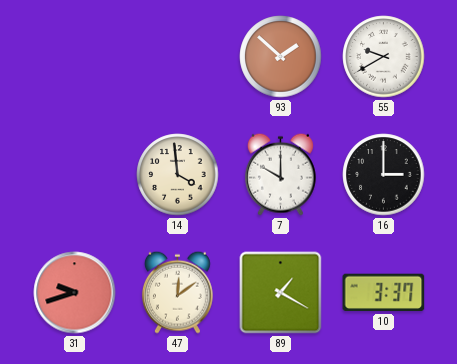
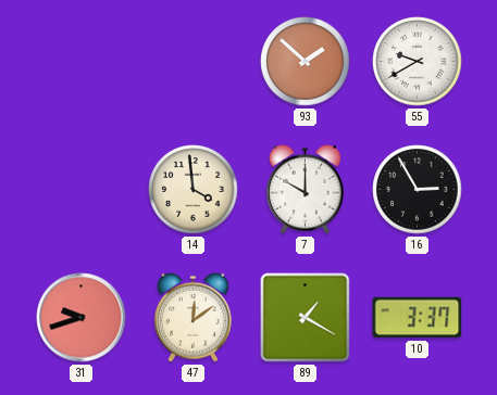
16: 3:00 -> 2:55
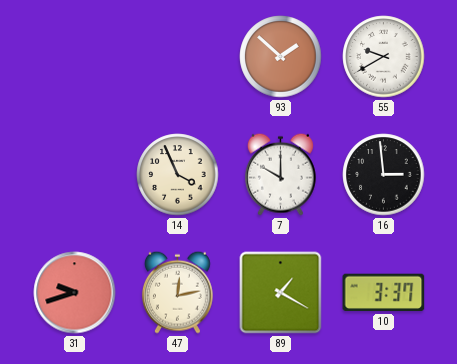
14: 3:59 -> 3:56
16: 2:55 -> 2:59
47: 12:09 -> 12:13
